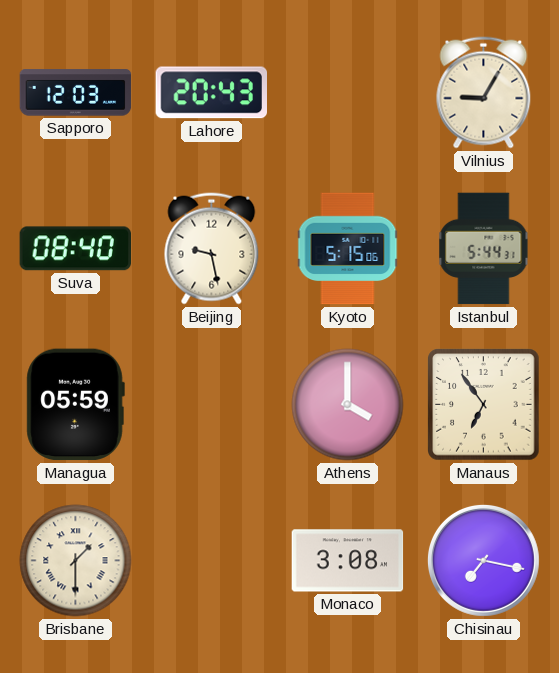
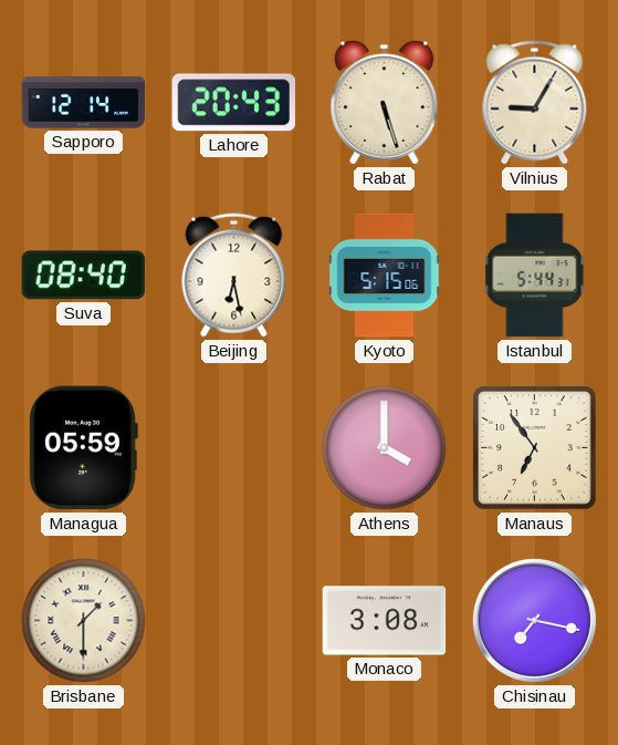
Sapporo: 12:03 -> 12:14
Rabat: none -> 5:27
Beijing: 9:28 -> 6:28
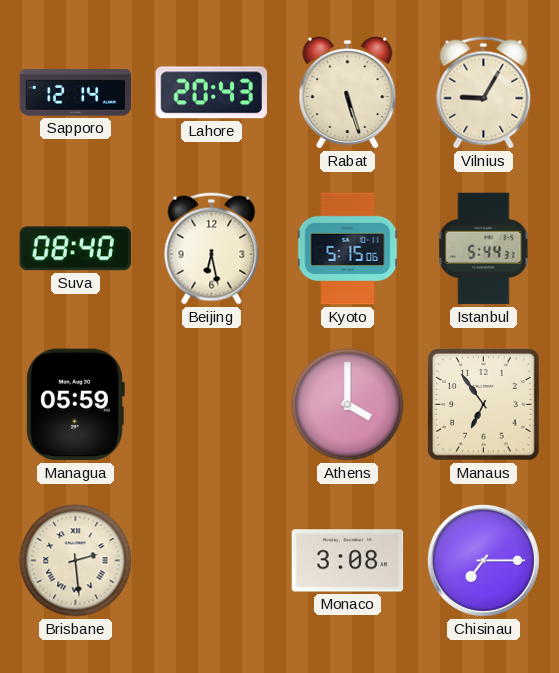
Brisbane: 1:30 -> 2:29
Chisinau: 7:17 -> 7:15
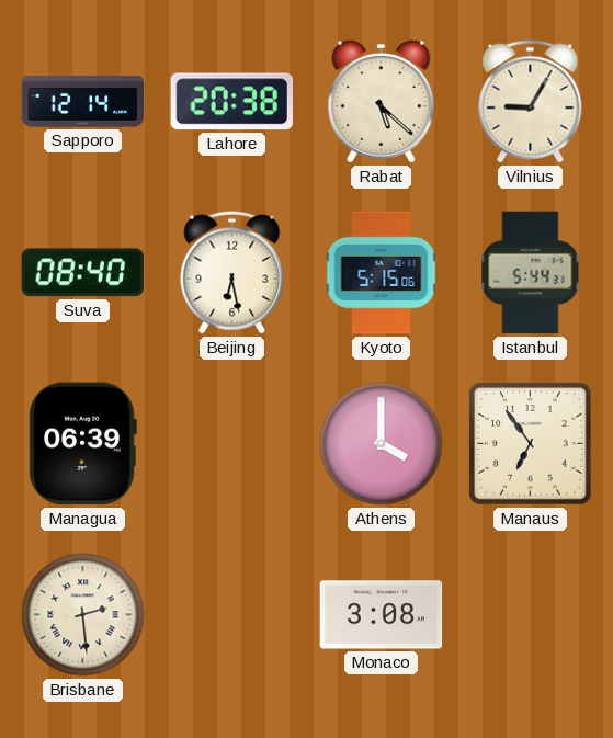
Lahore: 20:43 -> 20:38
Rabat: 5:27 -> 5:22
Managua: 05:59 -> 06:39
Chisinau: 7:15 -> none
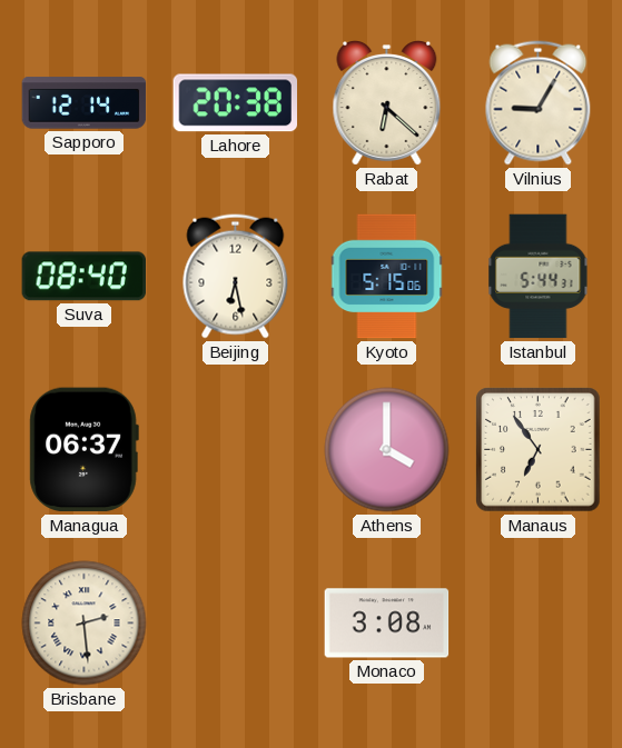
Rabat: 5:22 -> 6:22
Managua: 06:39 -> 06:37
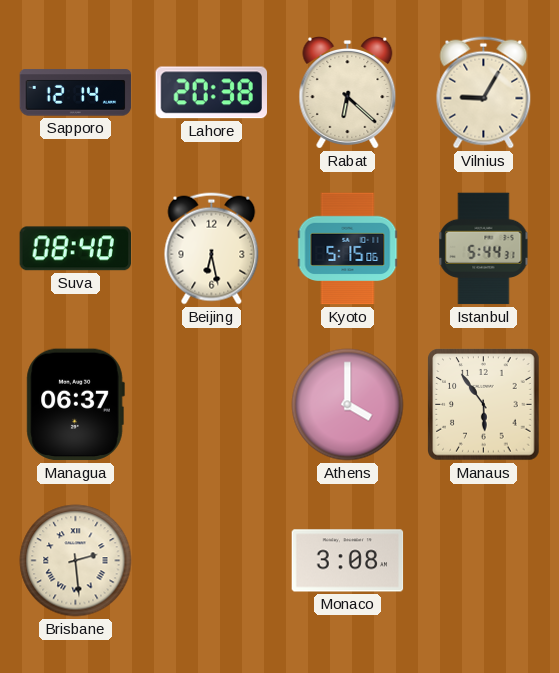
Manaus: 6:54 -> 5:54
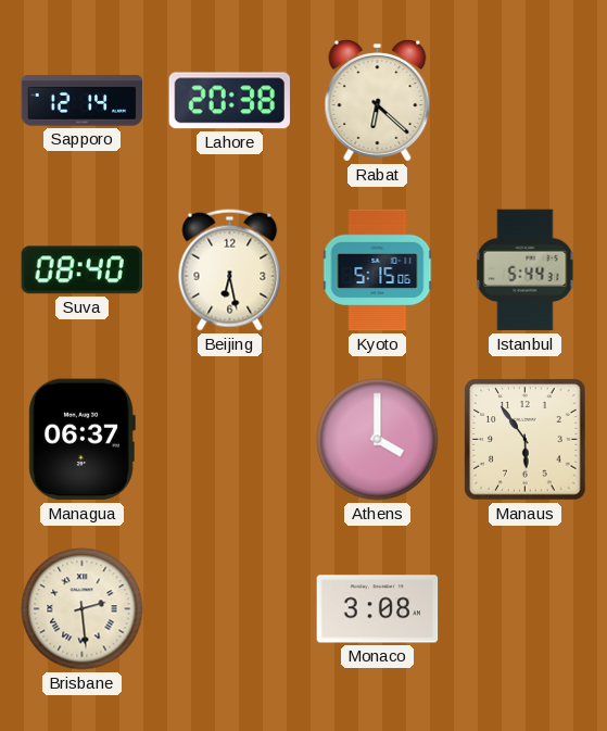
Vilnius: 9:05 -> none
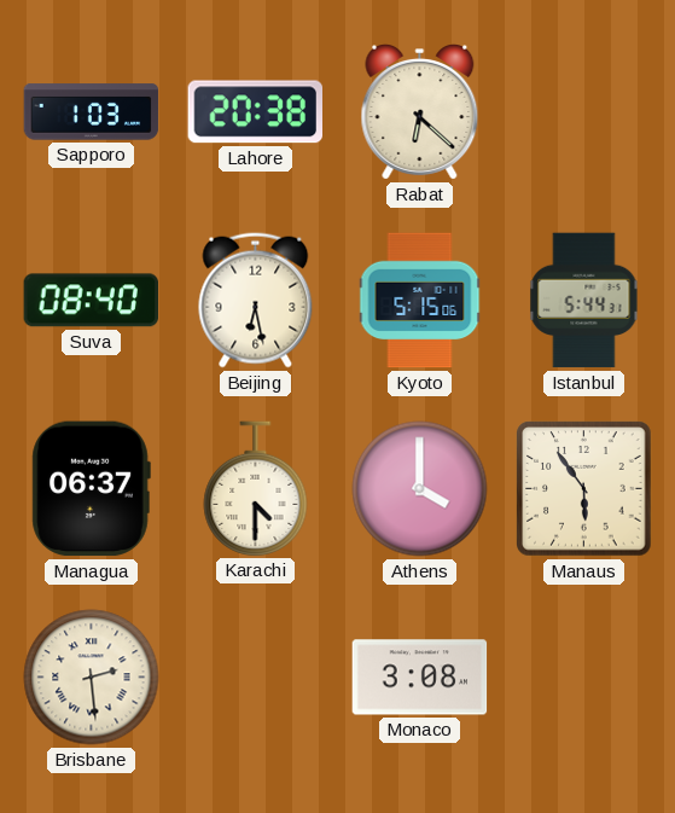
Sapporo: 12:14 -> 1:03
Karachi: none -> 4:30
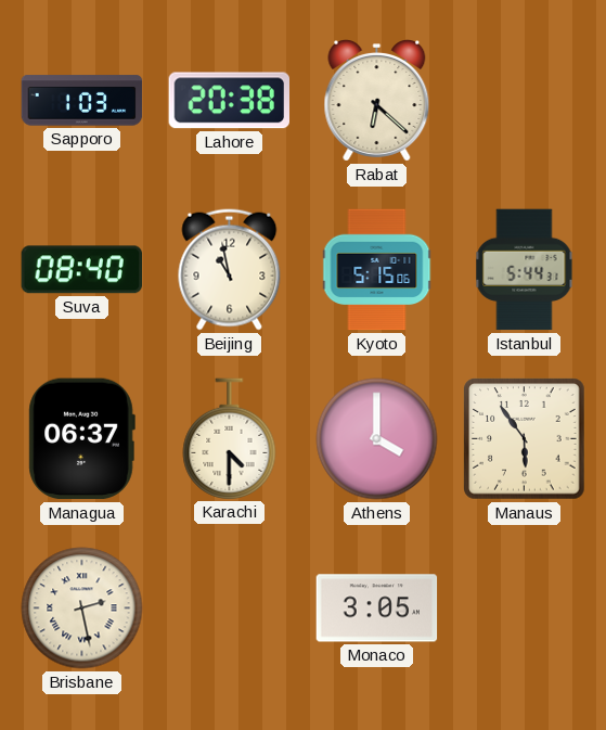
Beijing: 6:28 -> 10:58
Brisbane: 2:29 -> 2:28
Monaco: 3:08 -> 3:05
